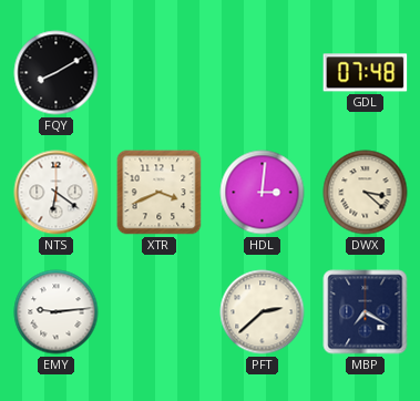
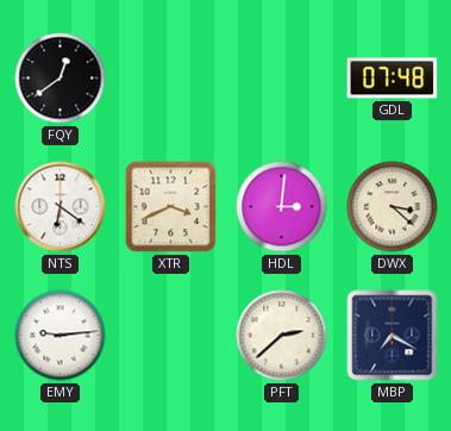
FQY: 8:10 -> 12:39
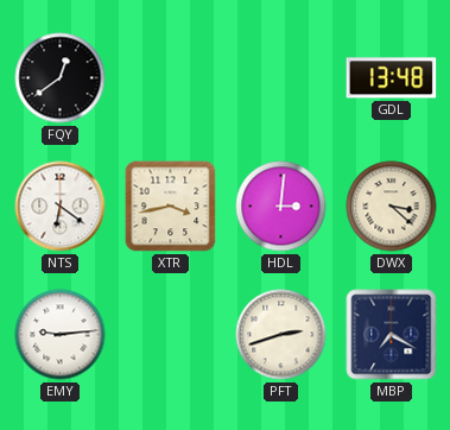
GDL: 07:48 -> 13:48
XTR: 3:41 -> 3:43
PFT: 2:38 -> 2:42
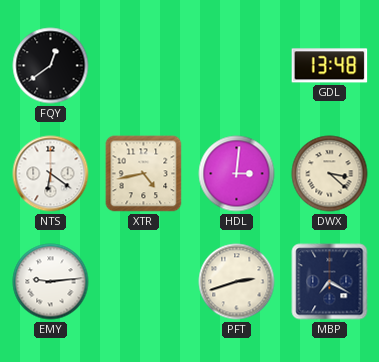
XTR: 3:43 -> 4:43
